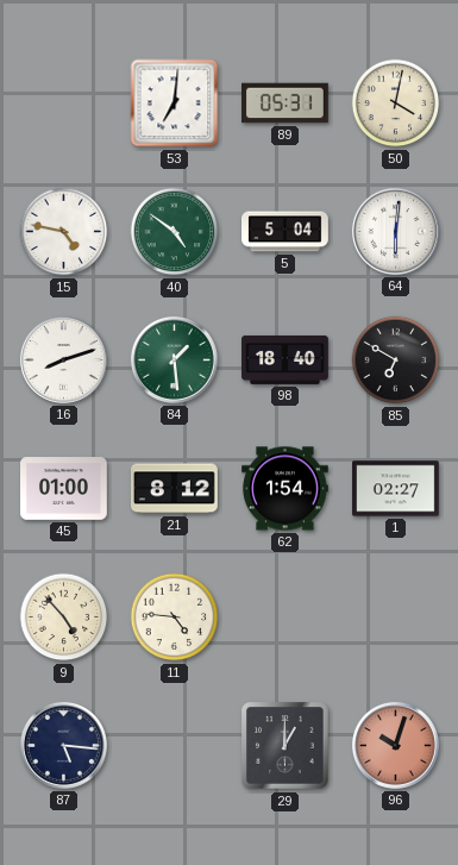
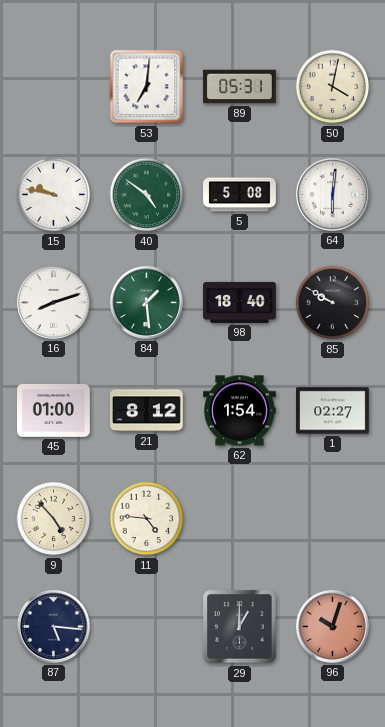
15: 4:47 -> 9:47
5: 5:04 -> 5:08
85: 6:50 -> 9:50
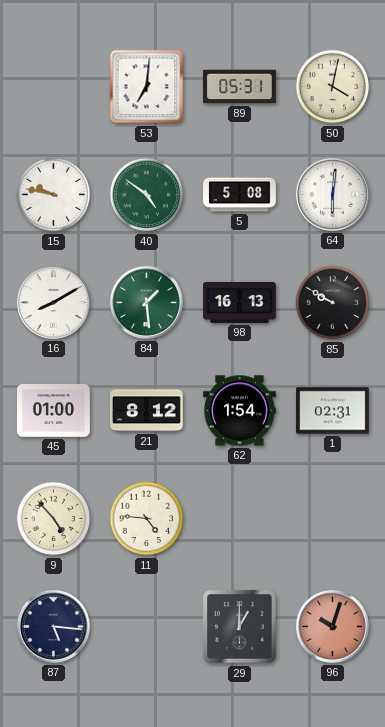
16: 8:12 -> 8:10
98: 18:40 -> 16:13
1: 02:27 -> 02:31
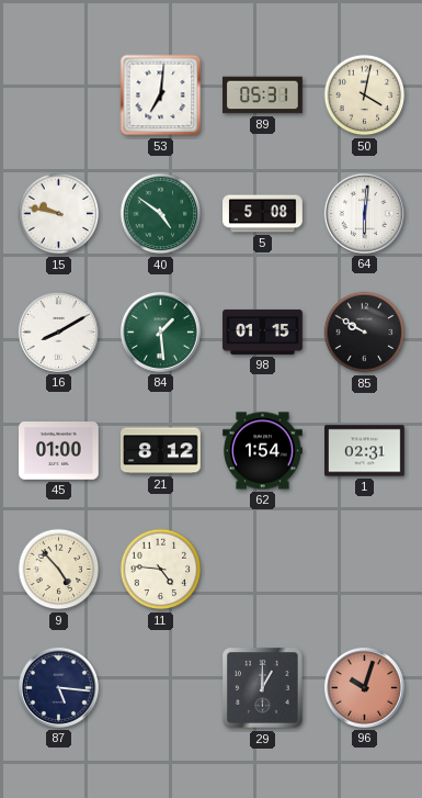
98: 16:13 -> 01:15
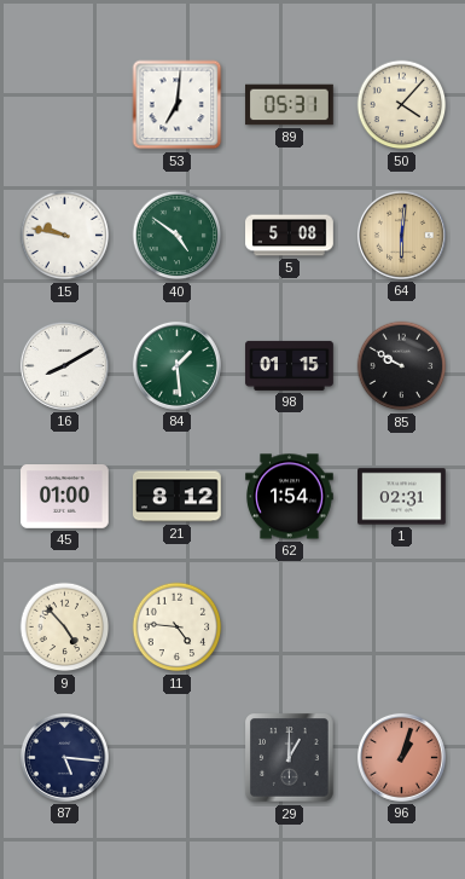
50: 4:02 -> 4:07
64 dial: white -> champagne
96: 10:03 -> 1:03
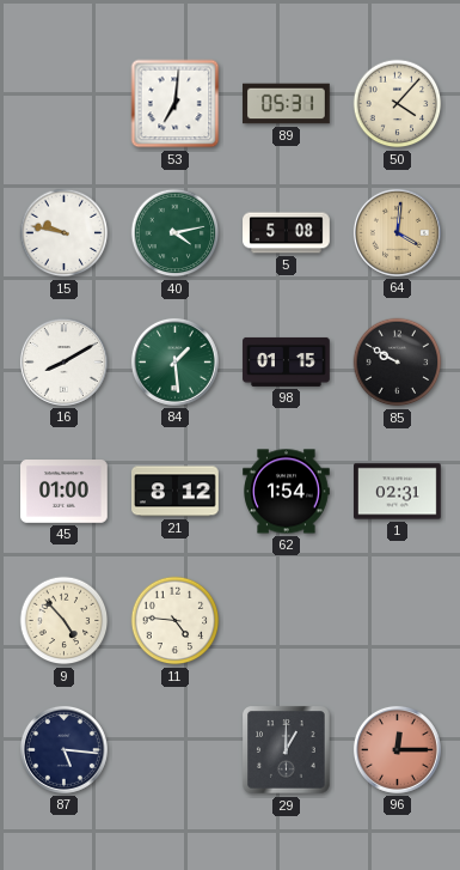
40: 4:51 -> 4:13
64: 6:01 -> 4:01
96: 1:03 -> 12:15
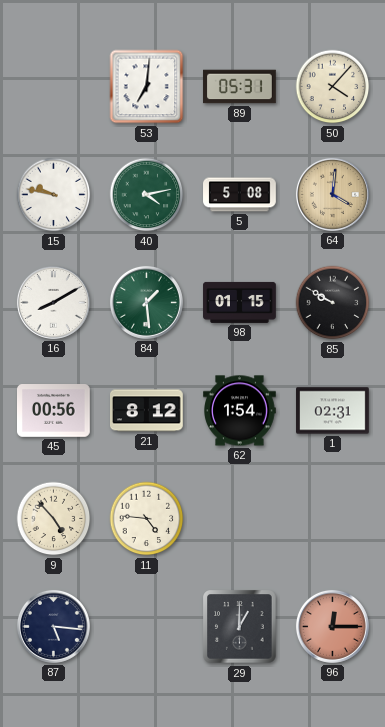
45: 01:00 -> 00:56
